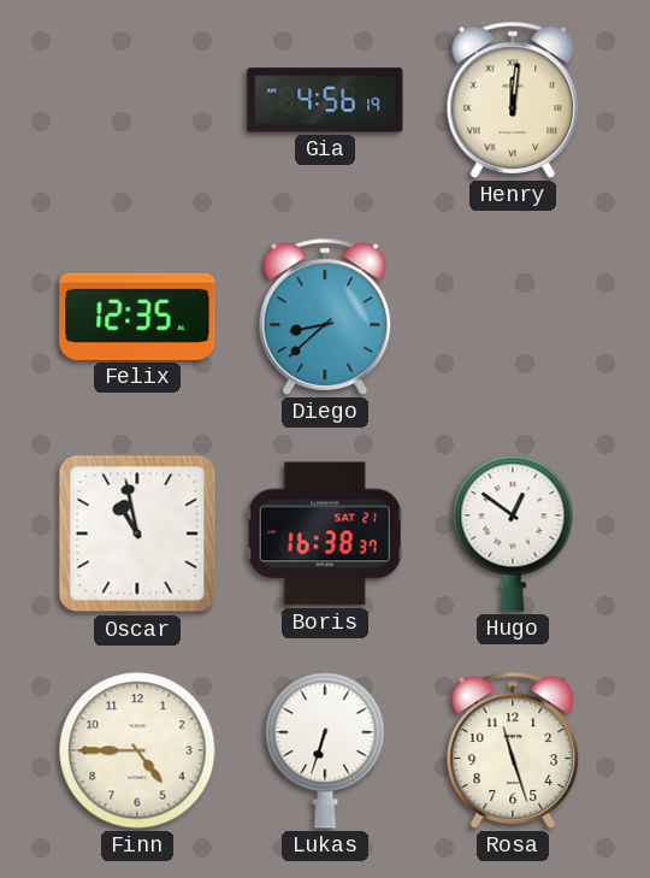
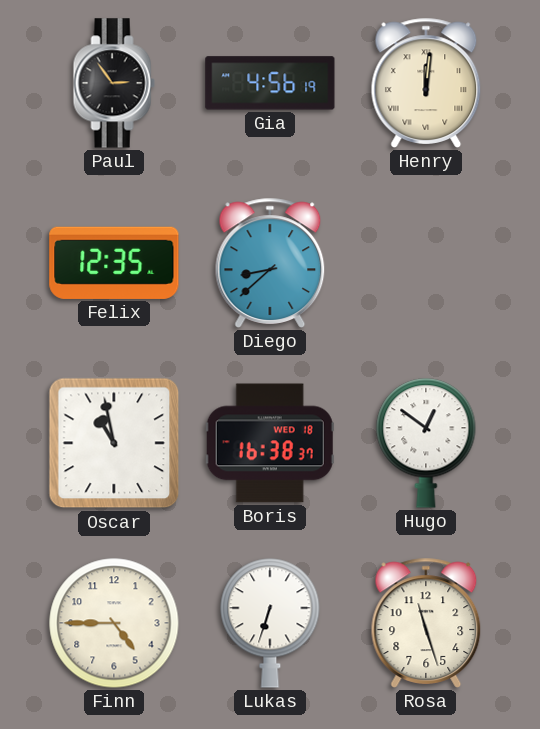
Paul: none -> 2:54
Boris date: SAT 21 -> WED 18
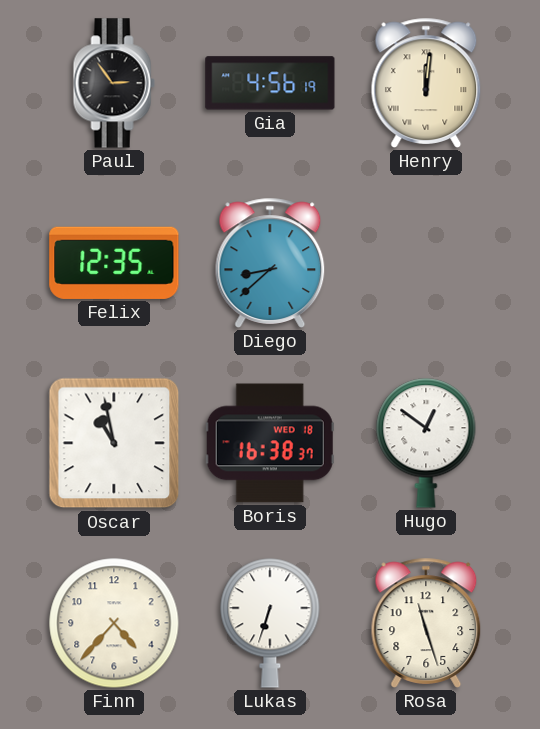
Finn: 4:45 -> 4:37
